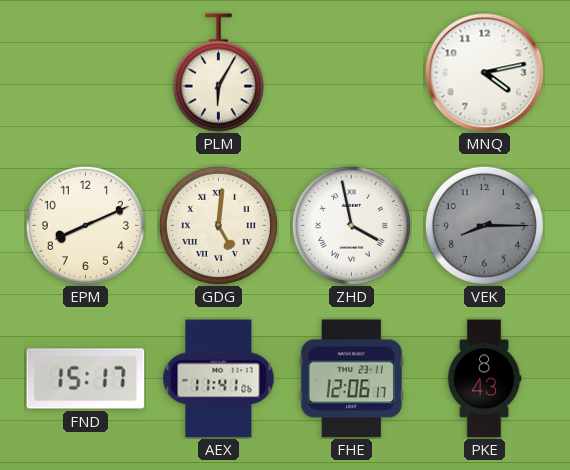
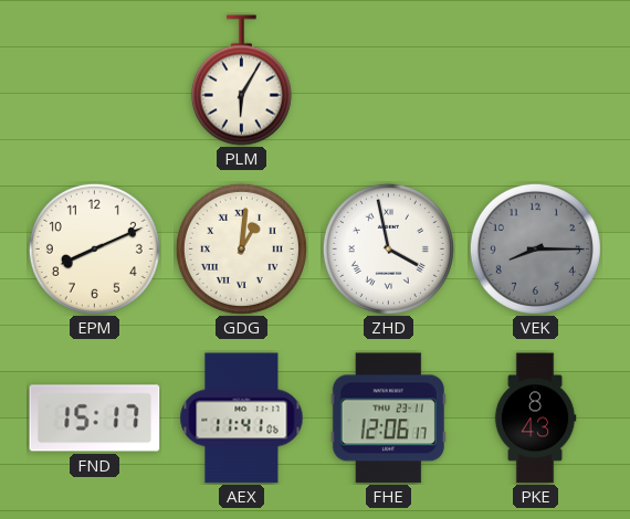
MNQ: 4:13 -> none
GDG: 5:01 -> 1:01
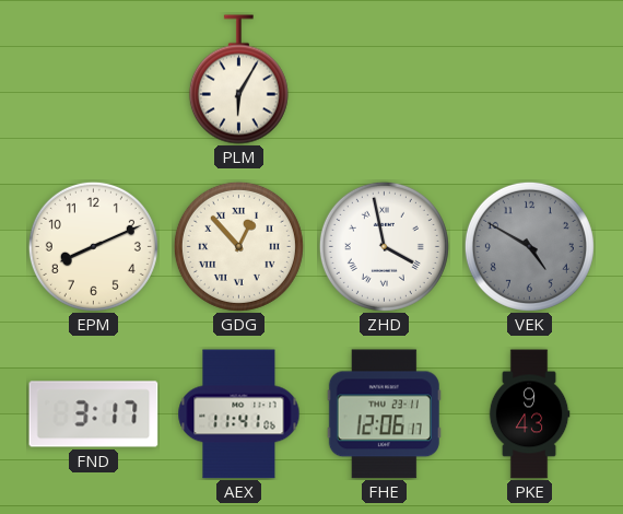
GDG: 1:01 -> 12:53
VEK: 8:15 -> 4:50
FND: 15:17 -> 3:17
PKE: 8:43 -> 9:43
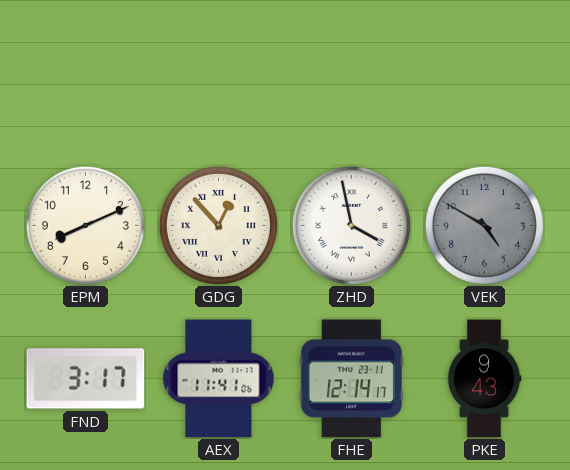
PLM: 6:05 -> none
FHE: 12:06 -> 12:14
